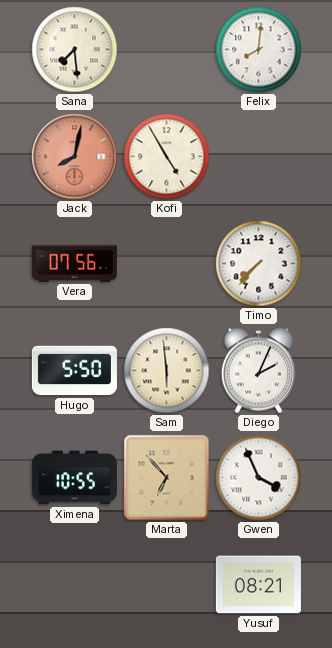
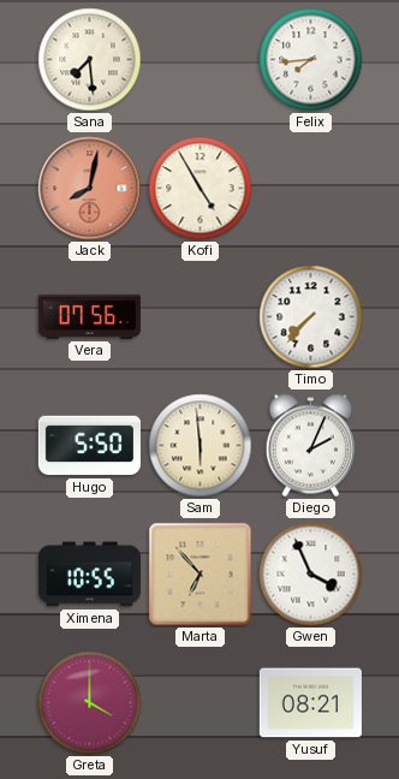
Felix: 8:01 -> 7:44
Greta: none -> 4:00
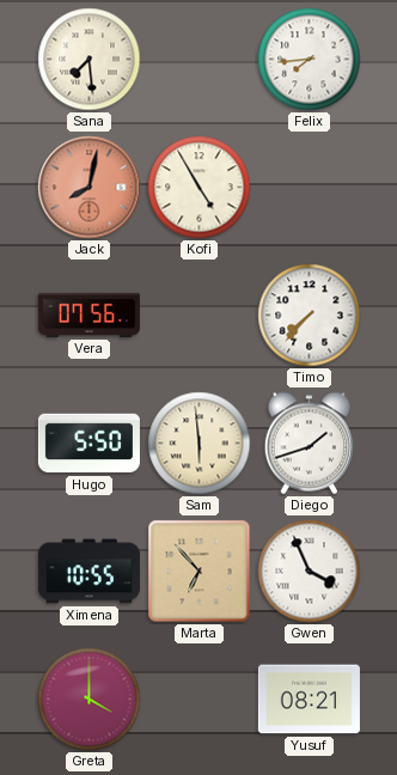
Diego: 2:04 -> 1:42
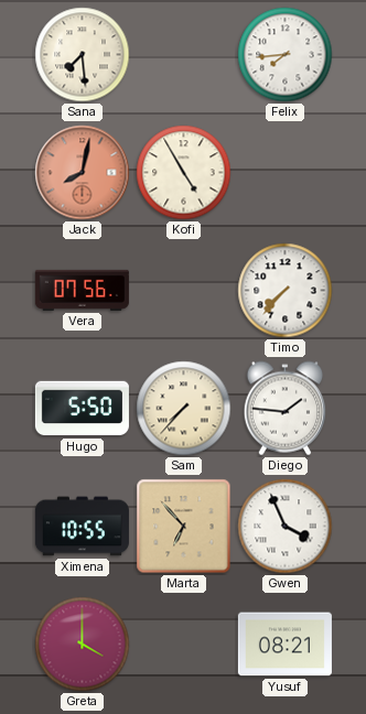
Sam: 5:59 -> 7:37
Diego: 1:42 -> 1:46
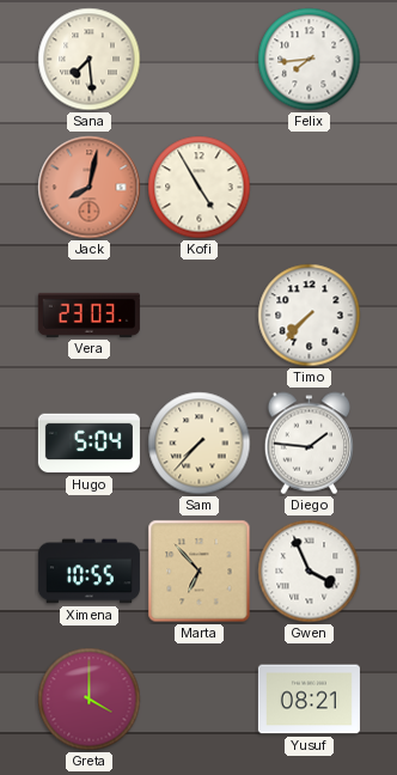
Vera: 07:56 -> 23:03
Hugo: 5:50 -> 5:04
